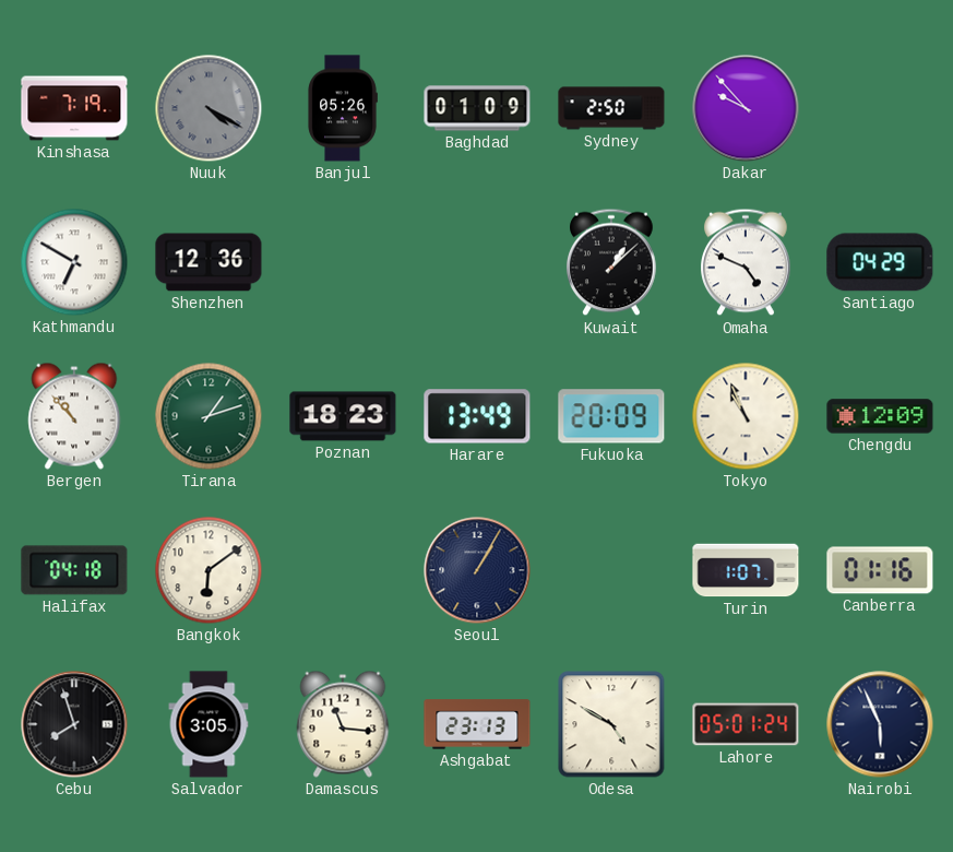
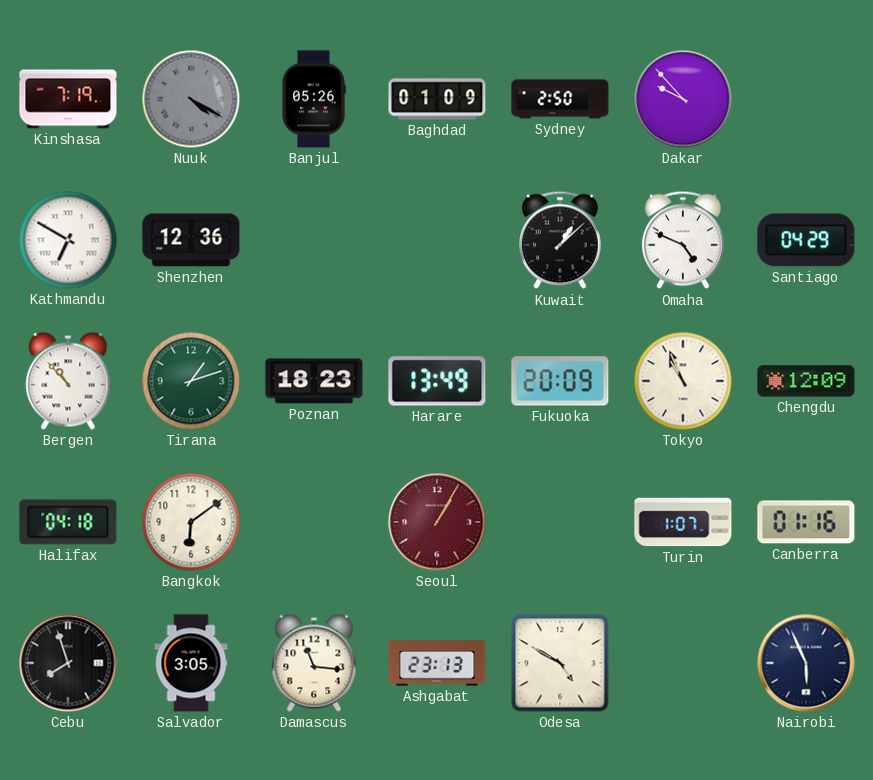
Seoul dial: navy -> burgundy
Lahore: 05:01 -> none
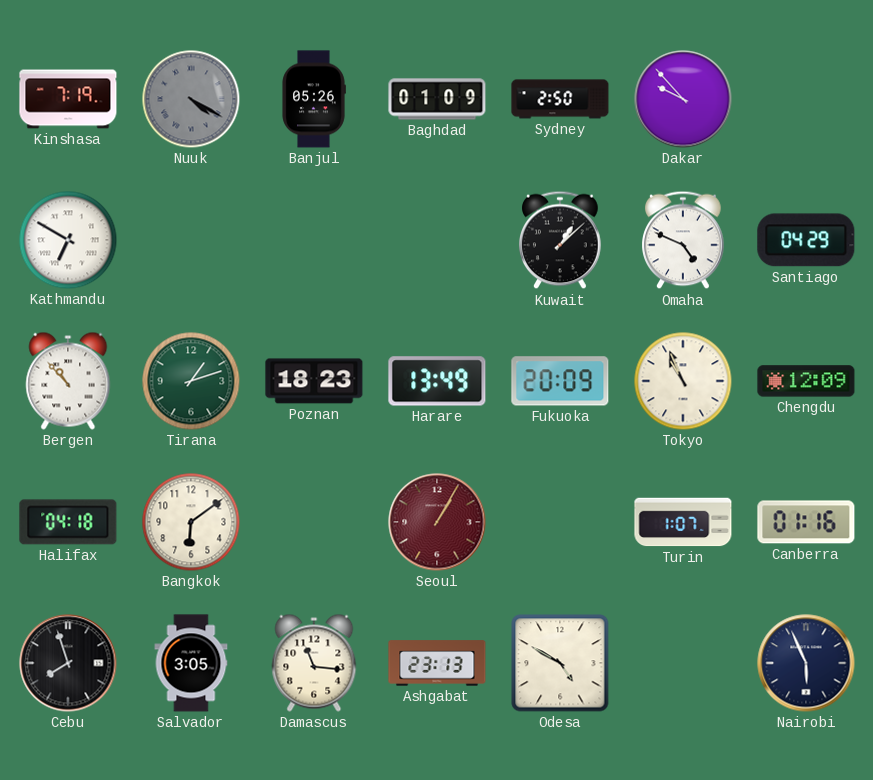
Shenzhen: 12:36 -> none
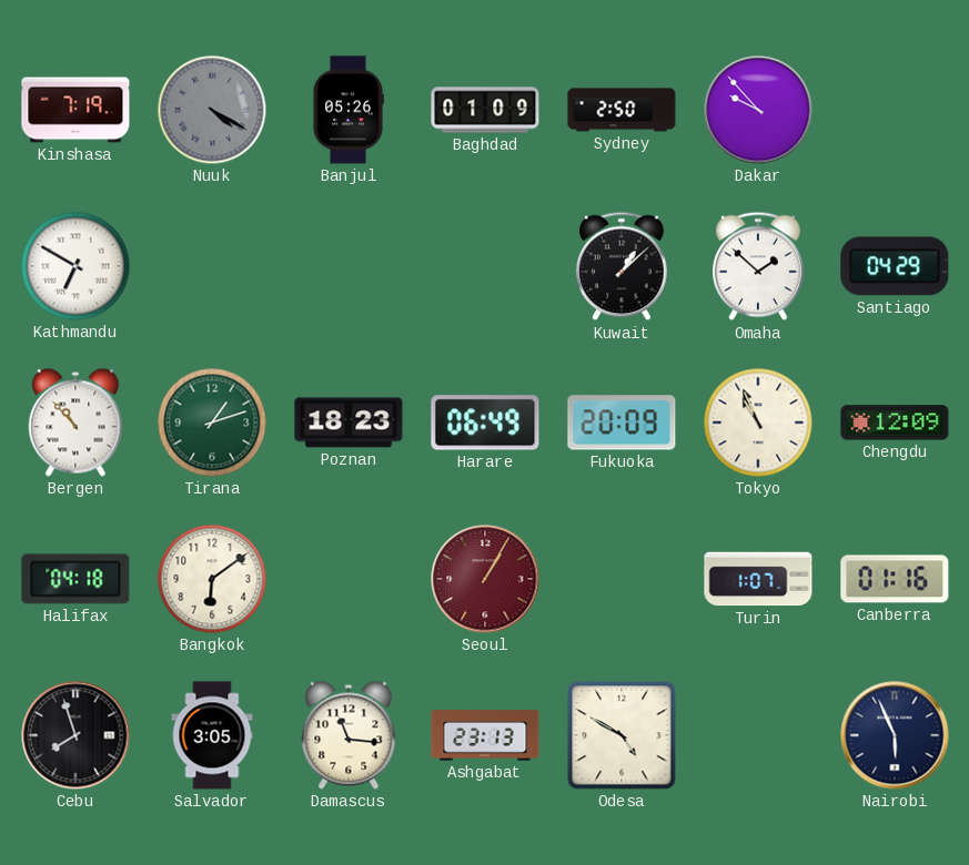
Omaha: 4:49 -> 1:52
Harare: 13:49 -> 06:49
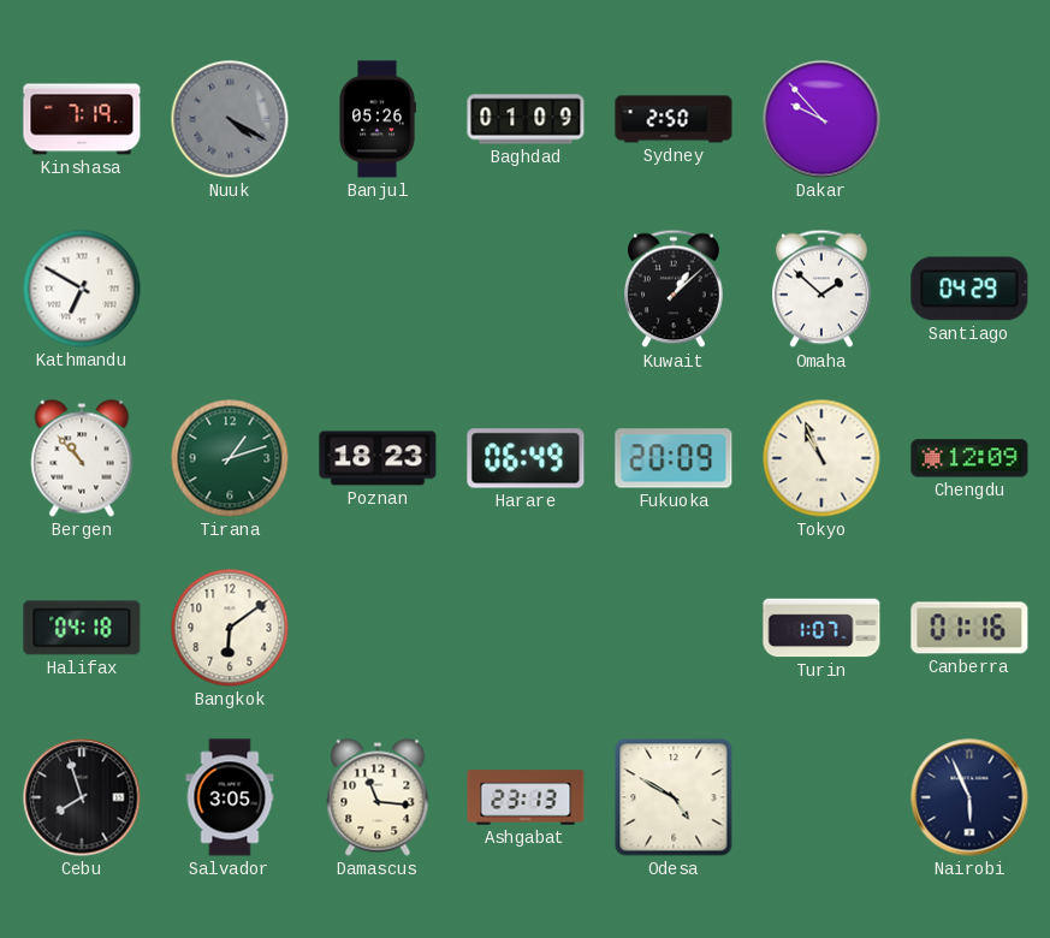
Seoul: 1:05 -> none
